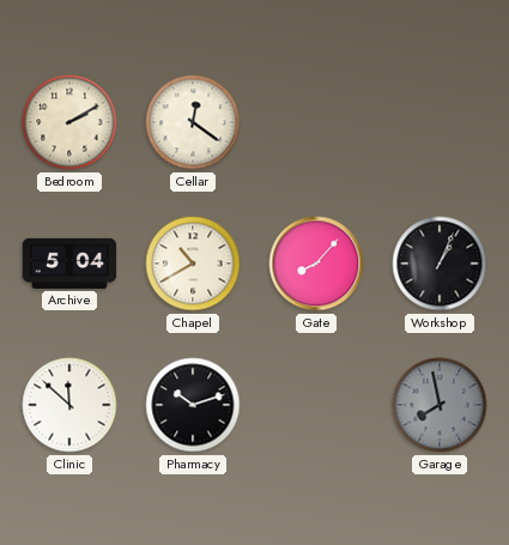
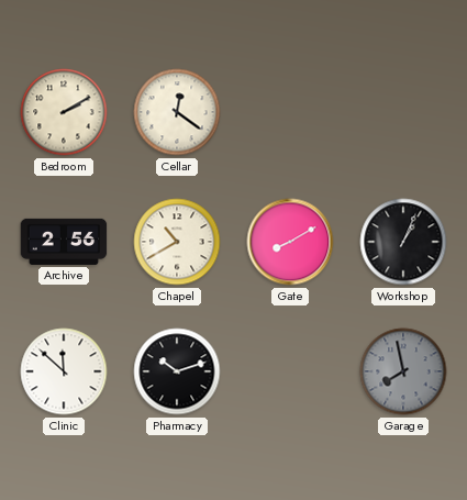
Archive: 5:04 -> 2:56
Gate: 8:07 -> 8:10
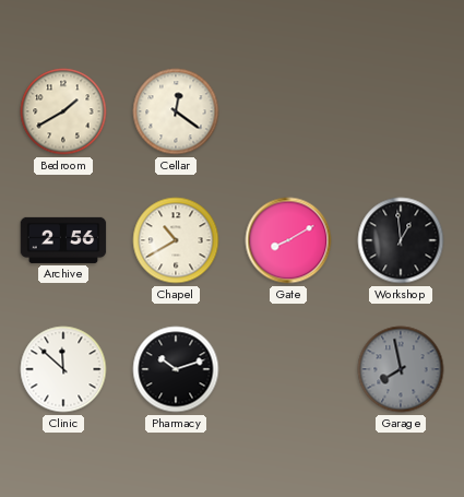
Bedroom: 2:10 -> 1:40
Workshop: 1:04 -> 12:59
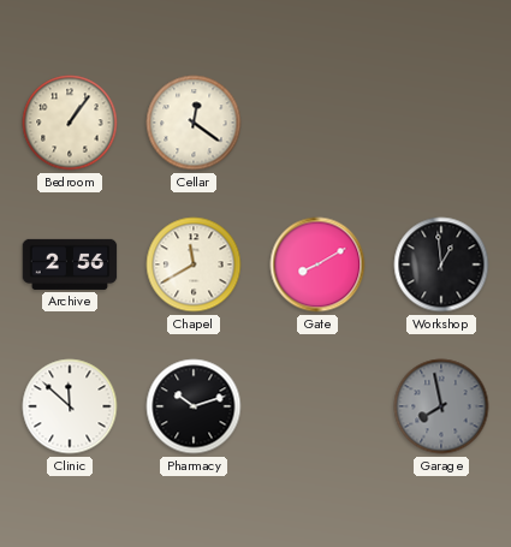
Bedroom: 1:40 -> 1:06
Chapel: 10:40 -> 11:40
